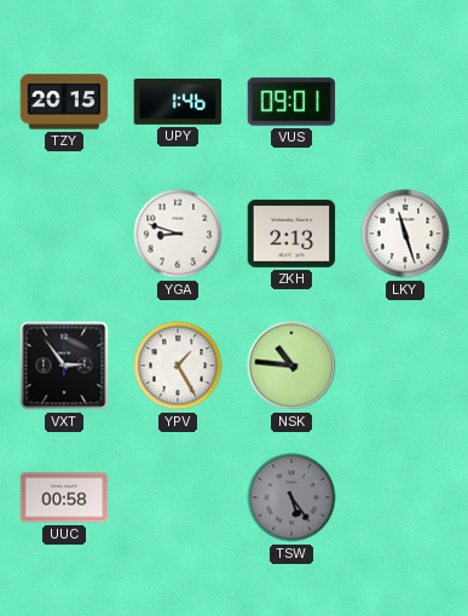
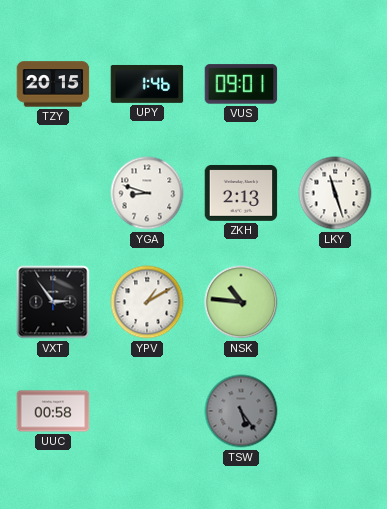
YPV: 1:25 -> 1:10
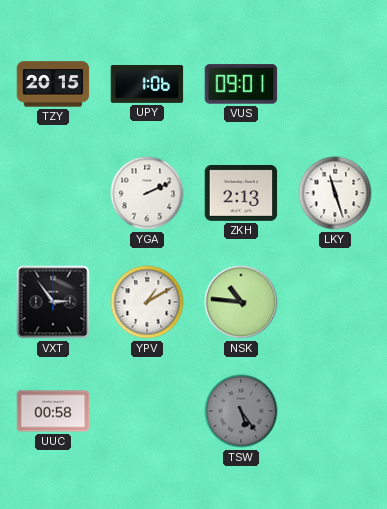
UPY: 1:46 -> 1:06
YGA: 8:48 -> 2:11
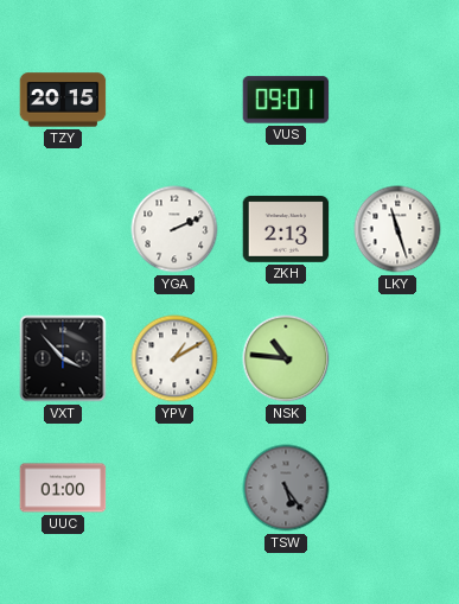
UPY: 1:06 -> none
VXT: 2:54 -> 3:53
UUC: 00:58 -> 01:00
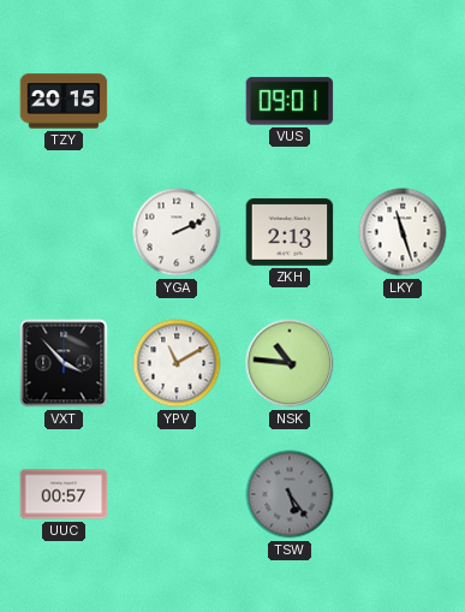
YPV: 1:10 -> 11:10
UUC: 01:00 -> 00:57
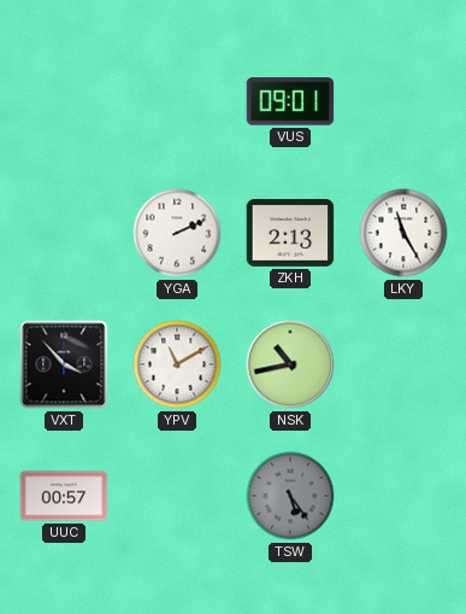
TZY: 20:15 -> none
LKY: 11:27 -> 11:25
NSK: 10:46 -> 10:43
